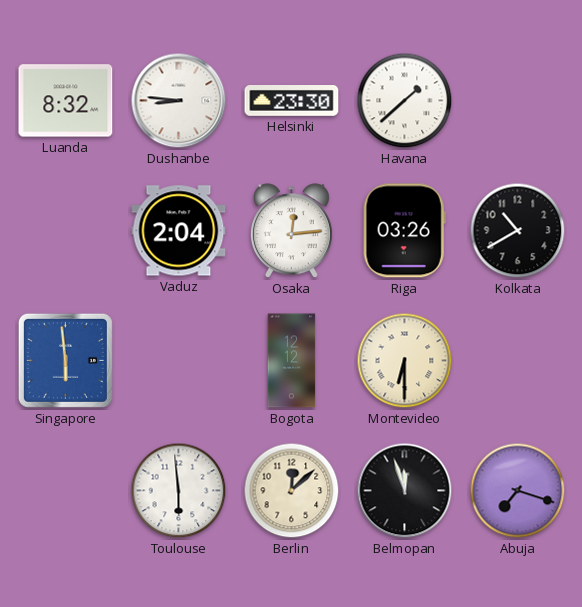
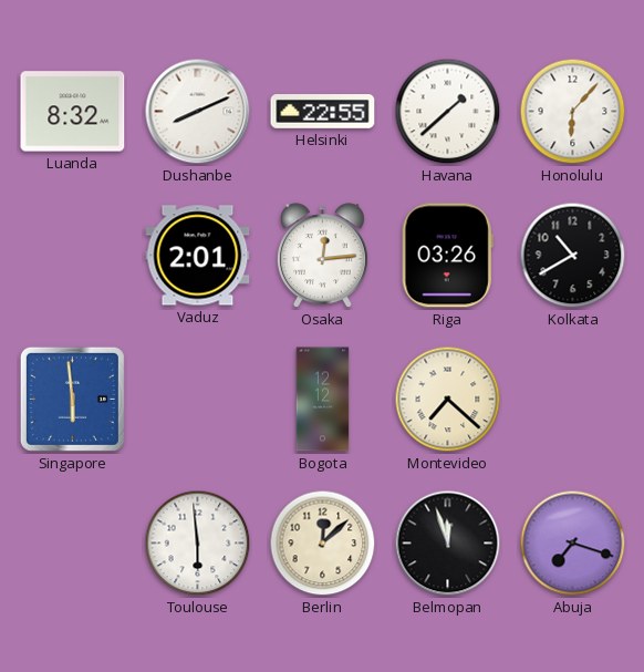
Dushanbe: 8:46 -> 8:11
Helsinki: 23:30 -> 22:55
Honolulu: none -> 6:07
Vaduz: 2:04 -> 2:01
Montevideo: 6:30 -> 7:22
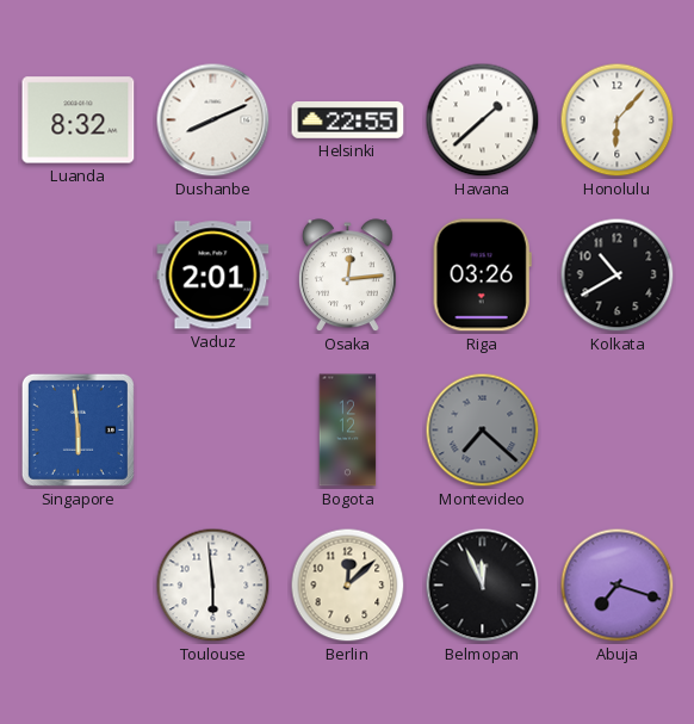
Montevideo dial: cream -> grey
Belmopan: 11:57 -> 11:56
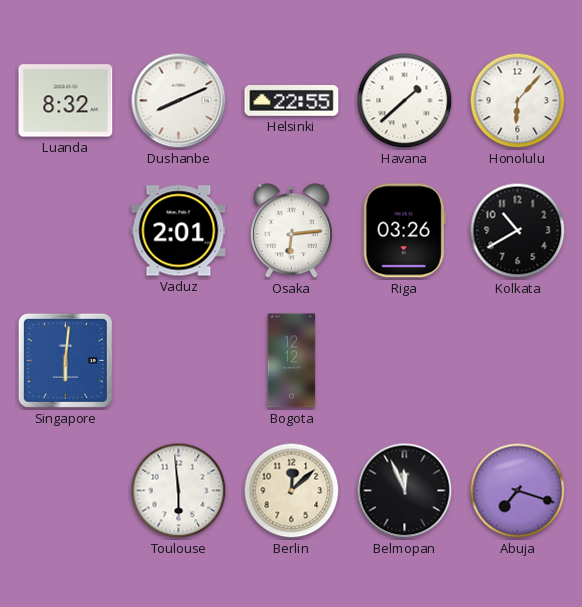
Osaka: 12:14 -> 6:14
Singapore: 5:59 -> 6:01
Montevideo: 7:22 -> none
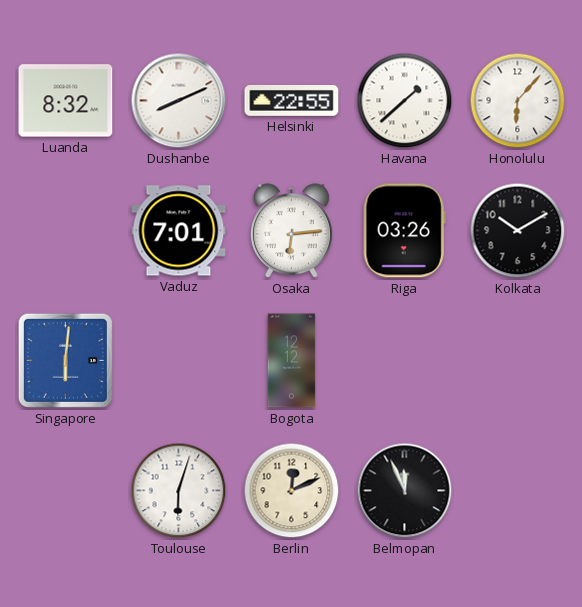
Vaduz: 2:01 -> 7:01
Kolkata: 10:40 -> 10:10
Toulouse: 5:59 -> 6:03
Berlin: 12:08 -> 12:11
Abuja: 7:18 -> none
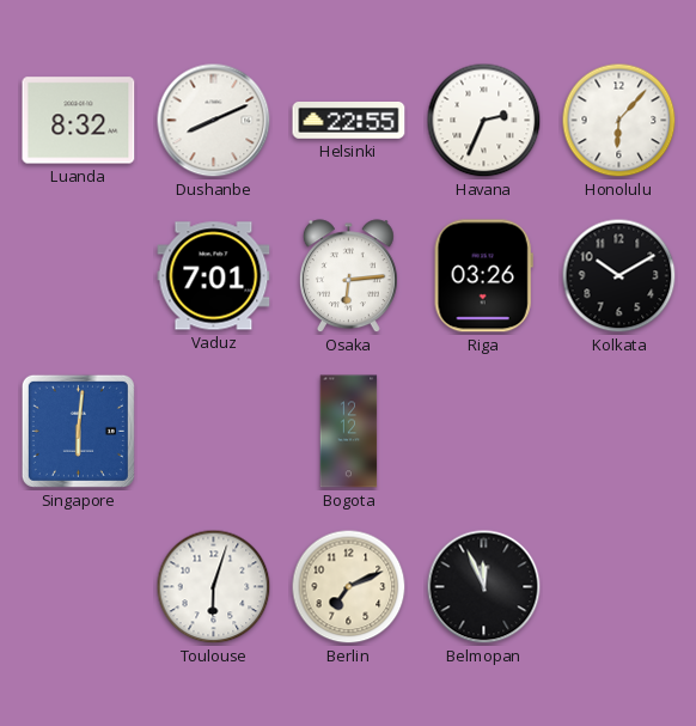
Havana: 1:38 -> 2:34
Berlin: 12:11 -> 7:11
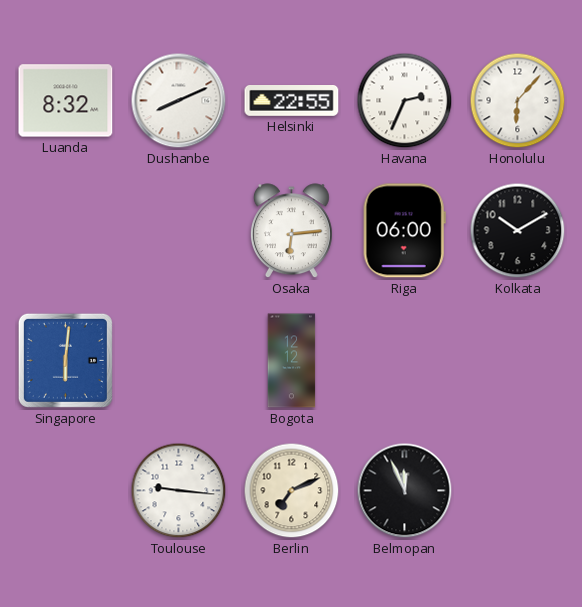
Vaduz: 7:01 -> none
Riga: 03:26 -> 06:00
Toulouse: 6:03 -> 9:16
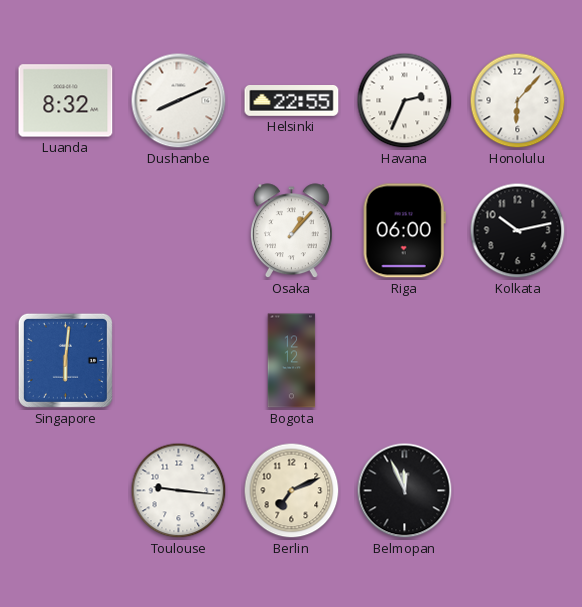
Osaka: 6:14 -> 1:07
Kolkata: 10:10 -> 10:13
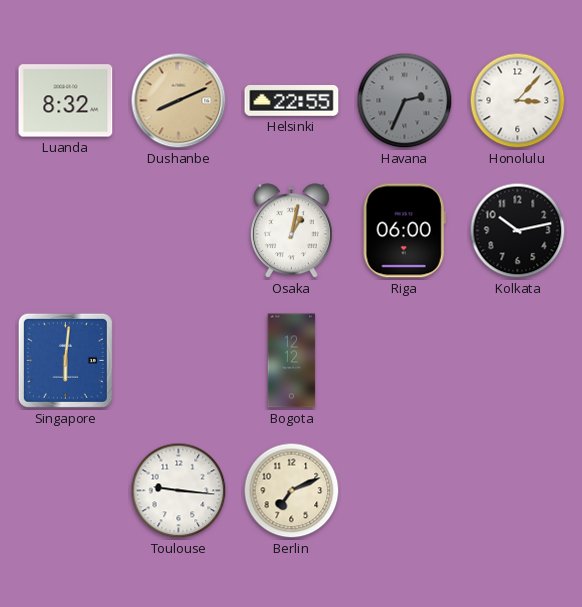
Dushanbe dial: white -> champagne
Havana dial: white -> grey
Honolulu: 6:07 -> 3:07
Osaka: 1:07 -> 1:02
Belmopan: 11:56 -> none
